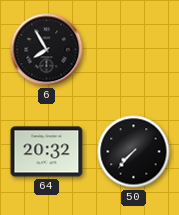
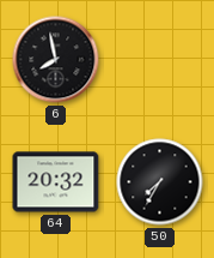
6: 7:55 -> 7:58
50: 7:37 -> 7:35
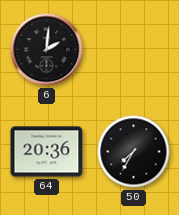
6: 7:58 -> 2:01
64: 20:32 -> 20:36
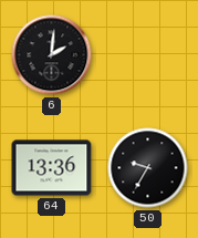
64: 20:36 -> 13:36
50: 7:35 -> 9:35
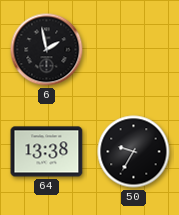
6: 2:01 -> 1:58
64: 13:36 -> 13:38
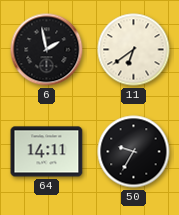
11: none -> 6:39
64: 13:38 -> 14:11
